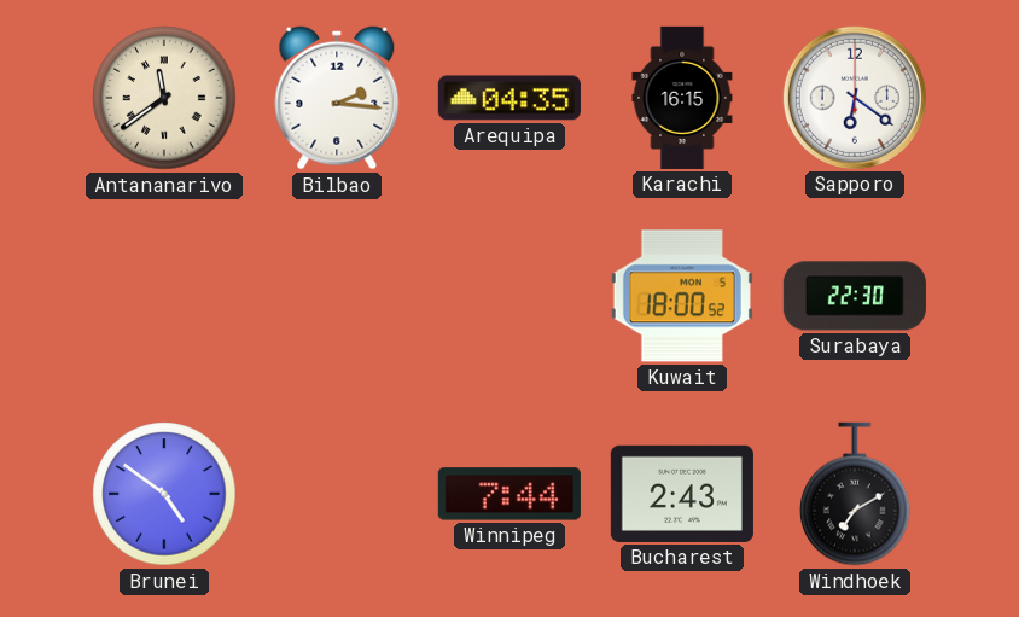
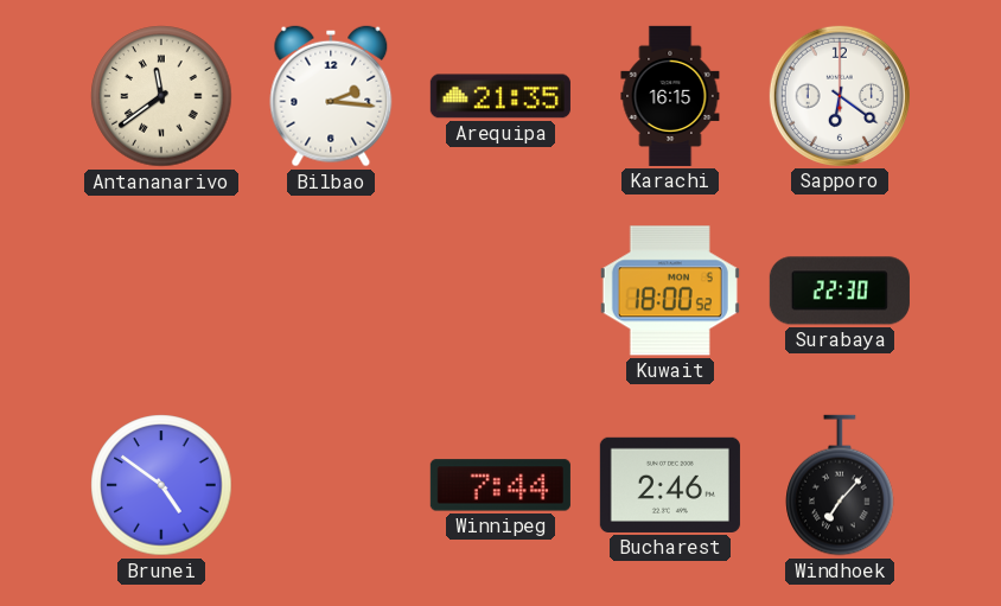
Arequipa: 04:35 -> 21:35
Bucharest: 2:43 -> 2:46
Windhoek: 7:10 -> 7:07
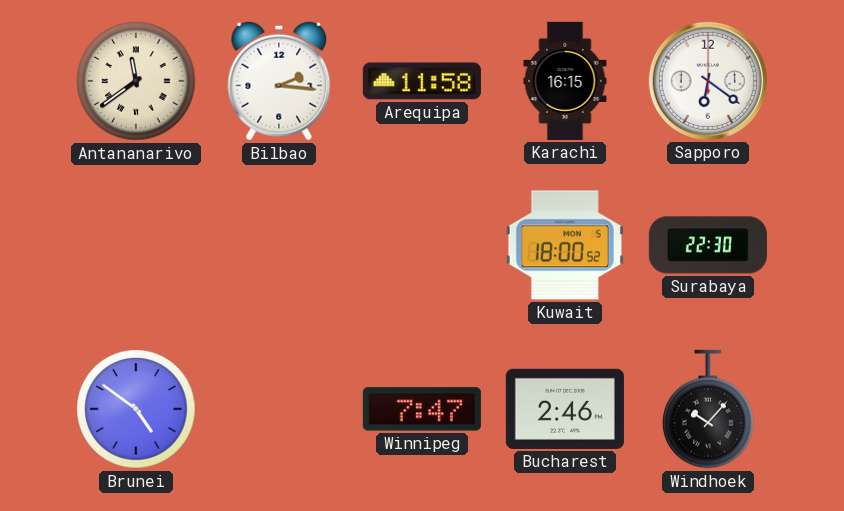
Arequipa: 21:35 -> 11:58
Winnipeg: 7:44 -> 7:47
Windhoek: 7:07 -> 10:07
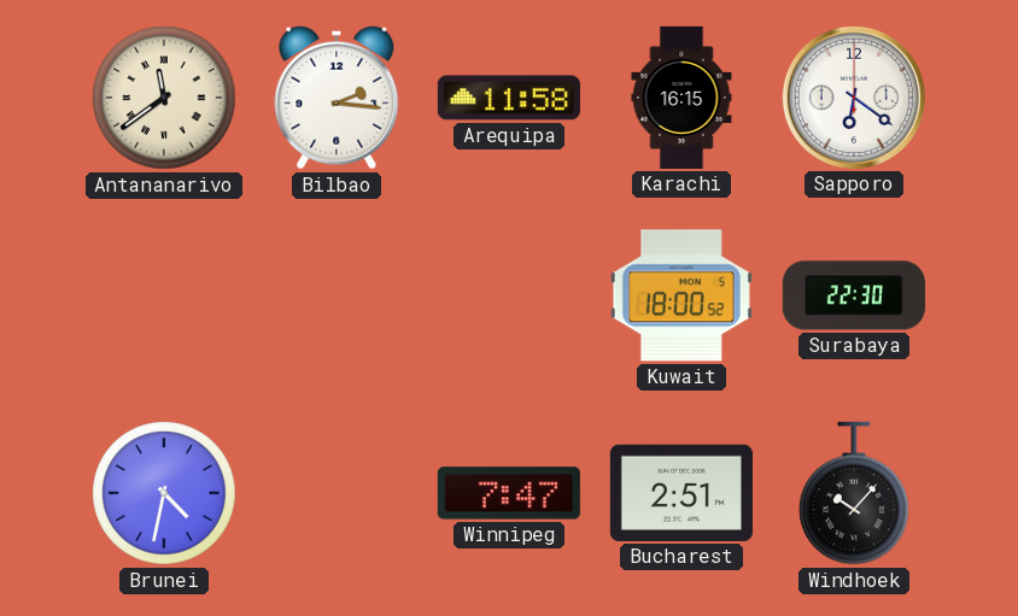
Brunei: 4:51 -> 4:32
Bucharest: 2:46 -> 2:51
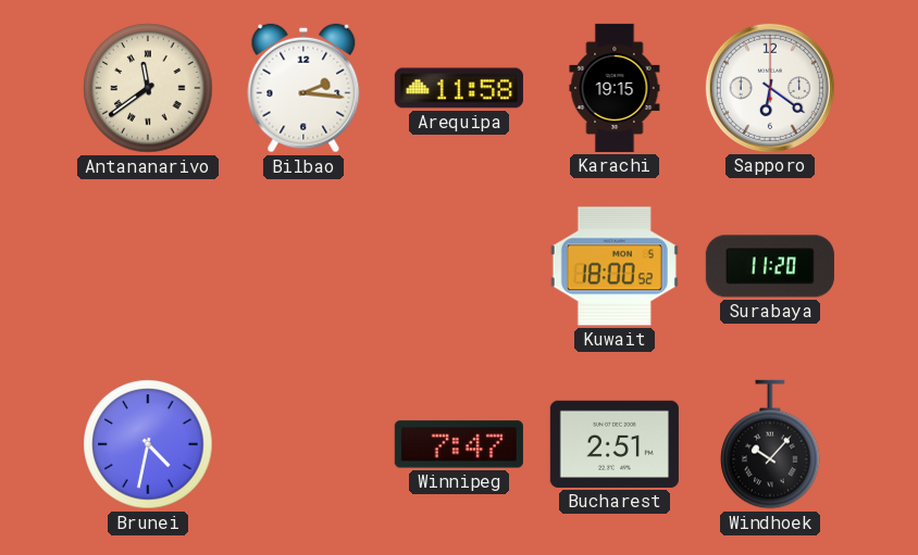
Karachi: 16:15 -> 19:15
Surabaya: 22:30 -> 11:20
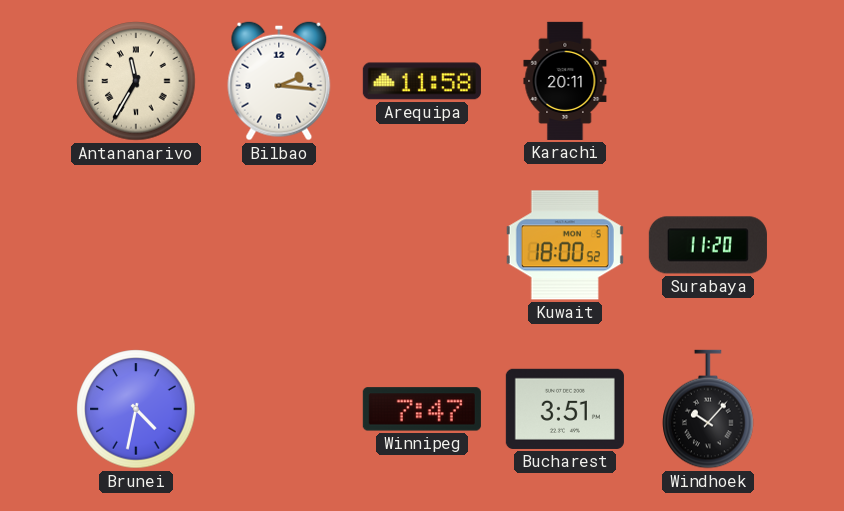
Antananarivo: 11:39 -> 11:35
Karachi: 19:15 -> 20:11
Sapporo: 6:21 -> none
Bucharest: 2:51 -> 3:51
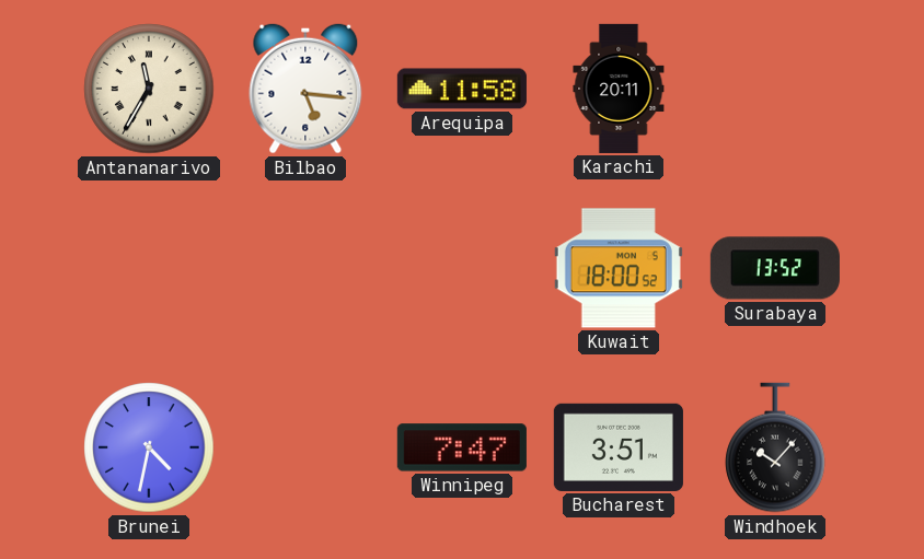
Bilbao: 2:16 -> 5:16
Surabaya: 11:20 -> 13:52
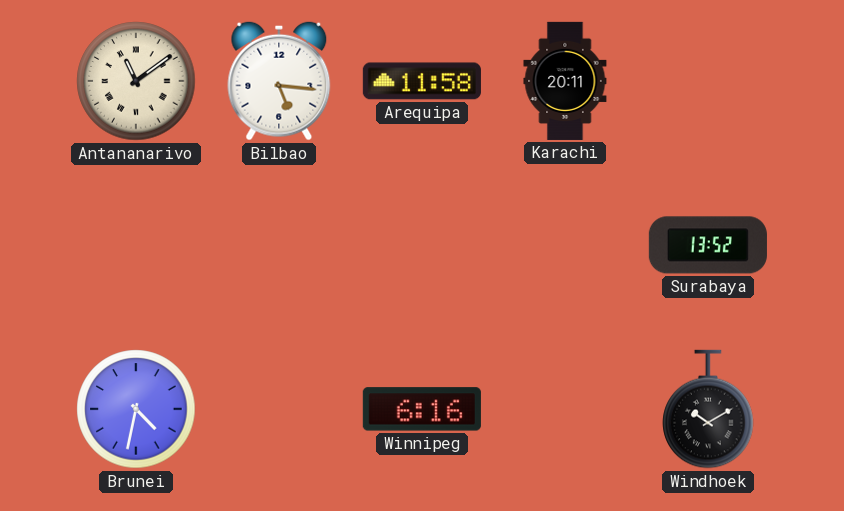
Antananarivo: 11:35 -> 11:09
Kuwait: 18:00 -> none
Winnipeg: 7:47 -> 6:16
Bucharest: 3:51 -> none
Windhoek: 10:07 -> 10:10
